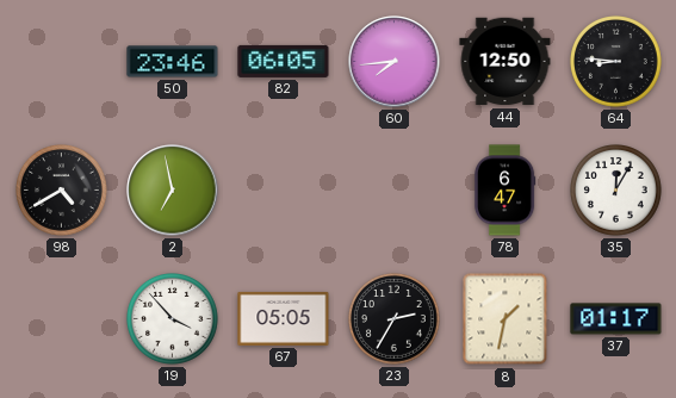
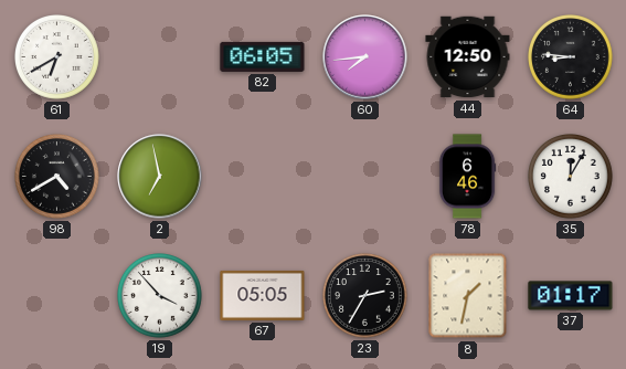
61: none -> 6:40
50: 23:46 -> none
78: 6:47 -> 6:46
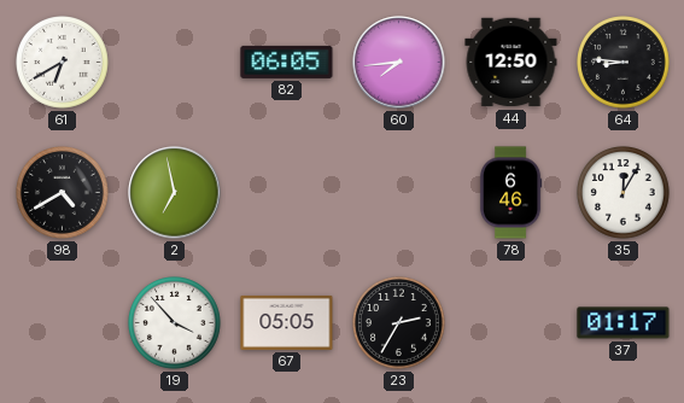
8: 1:32 -> none
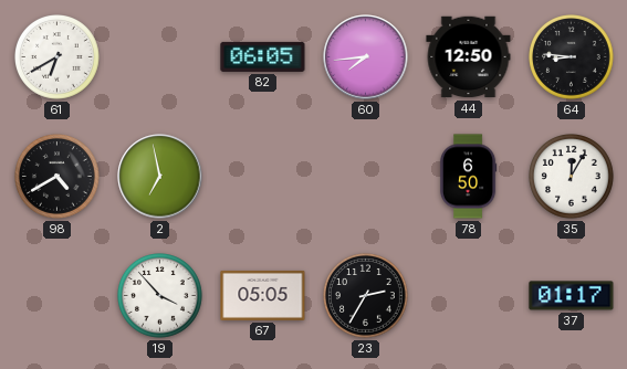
78: 6:46 -> 6:50
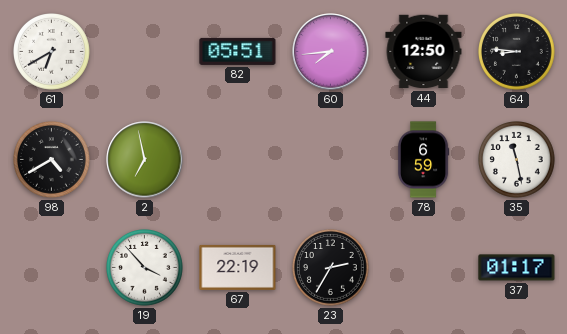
82: 06:05 -> 05:51
78: 6:50 -> 6:59
35: 12:05 -> 11:28
67: 05:05 -> 22:19
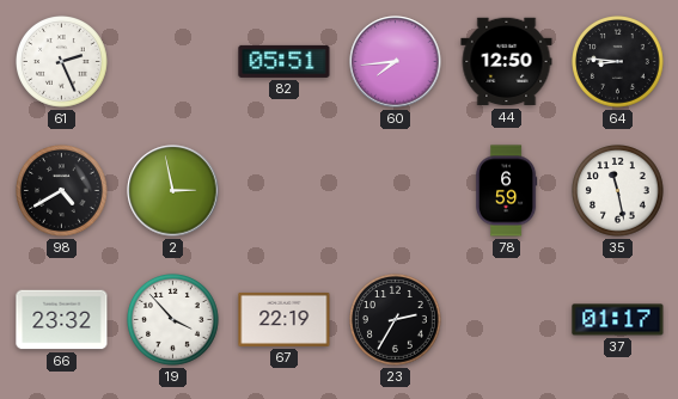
61: 6:40 -> 2:26
2: 6:58 -> 2:58
66: none -> 23:32
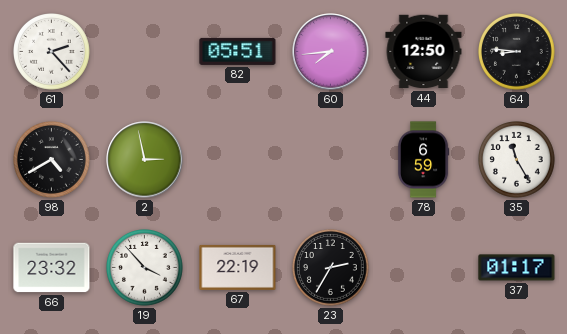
61: 2:26 -> 2:23
35: 11:28 -> 11:25
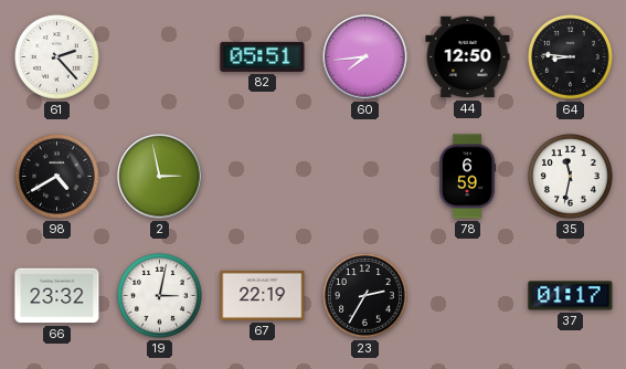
35: 11:25 -> 11:32
19: 3:53 -> 3:02
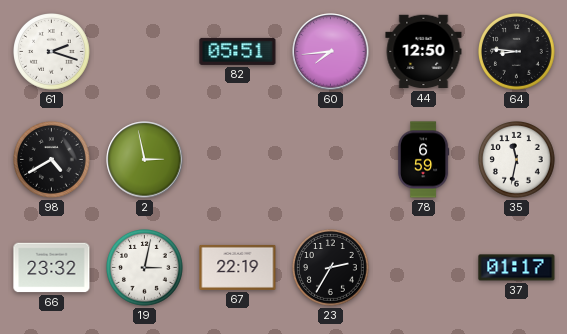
61: 2:23 -> 2:18
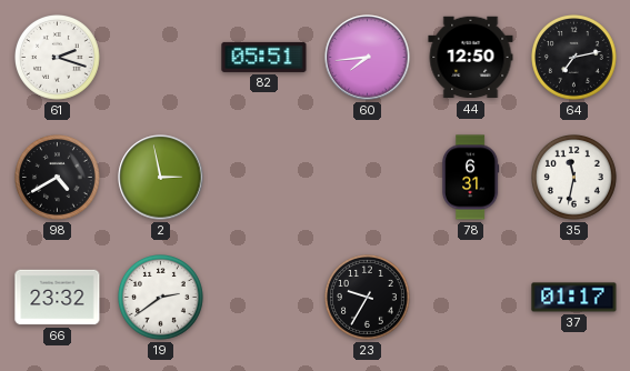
64: 8:46 -> 7:13
78: 6:59 -> 6:31
19: 3:02 -> 2:39
67: 22:19 -> none
23: 2:35 -> 9:35
